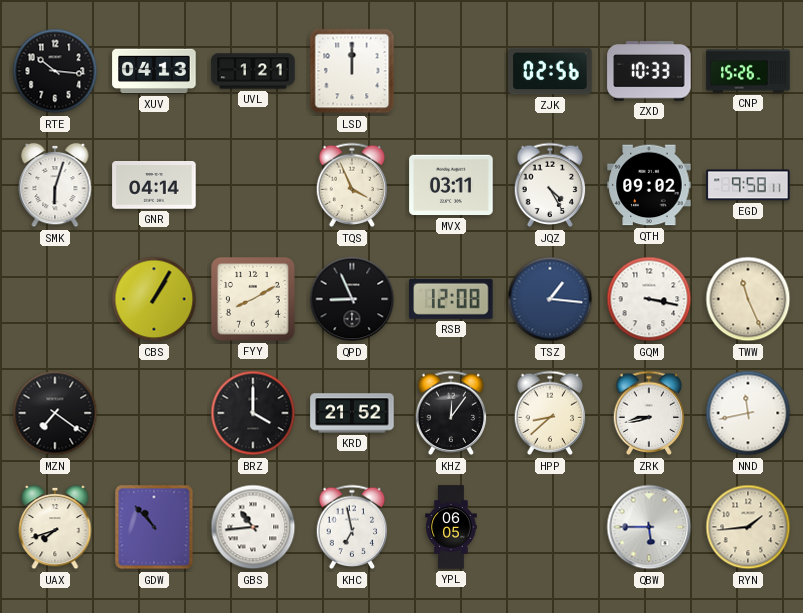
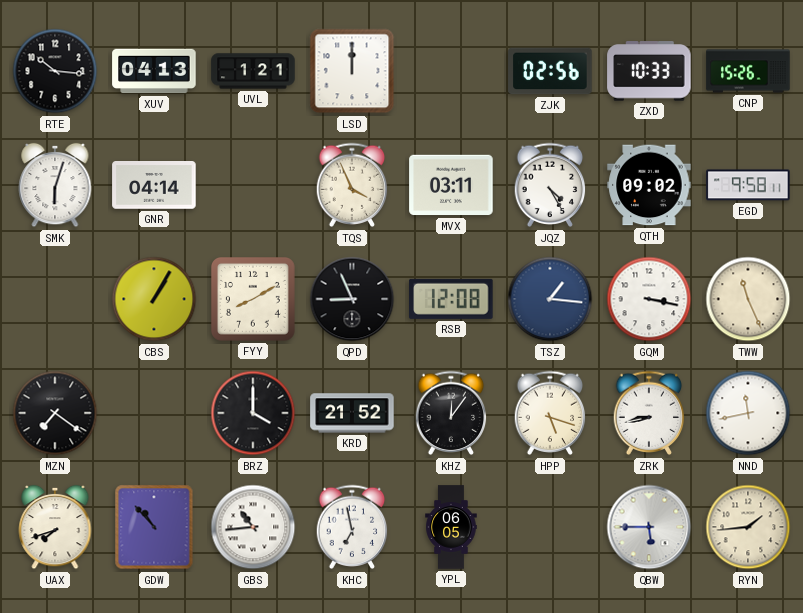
HPP: 8:38 -> 5:18
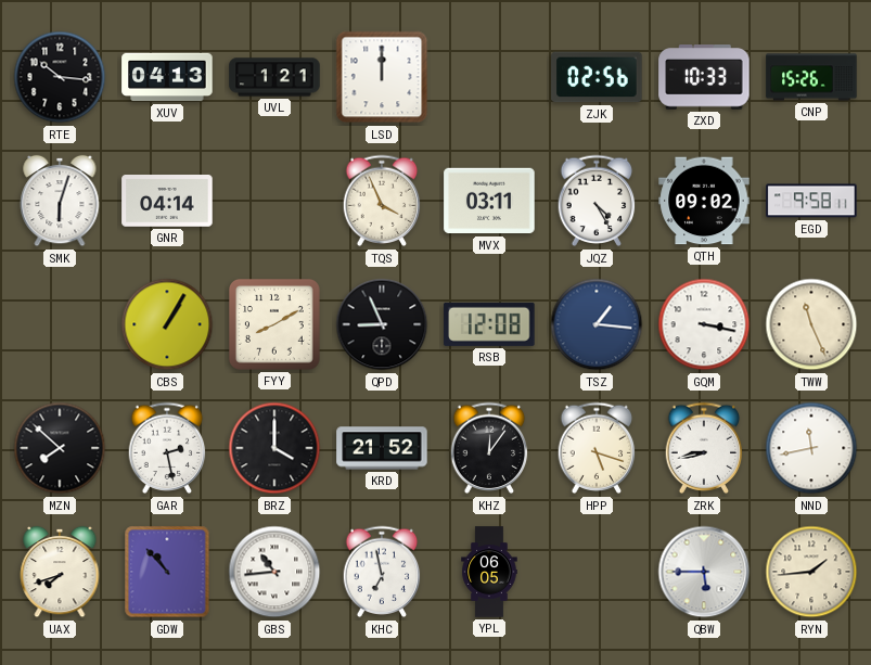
MZN: 7:21 -> 7:52
GAR: none -> 2:28
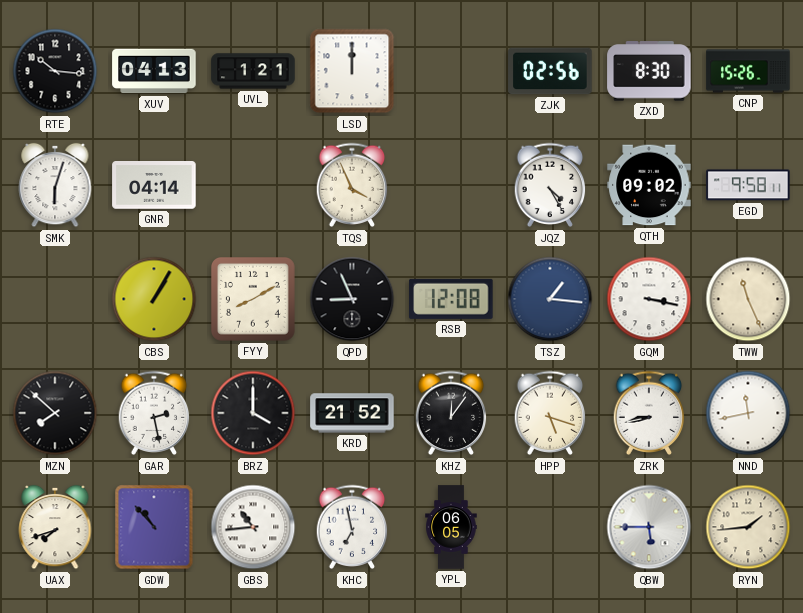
ZXD: 10:33 -> 8:30
MVX: 03:11 -> none
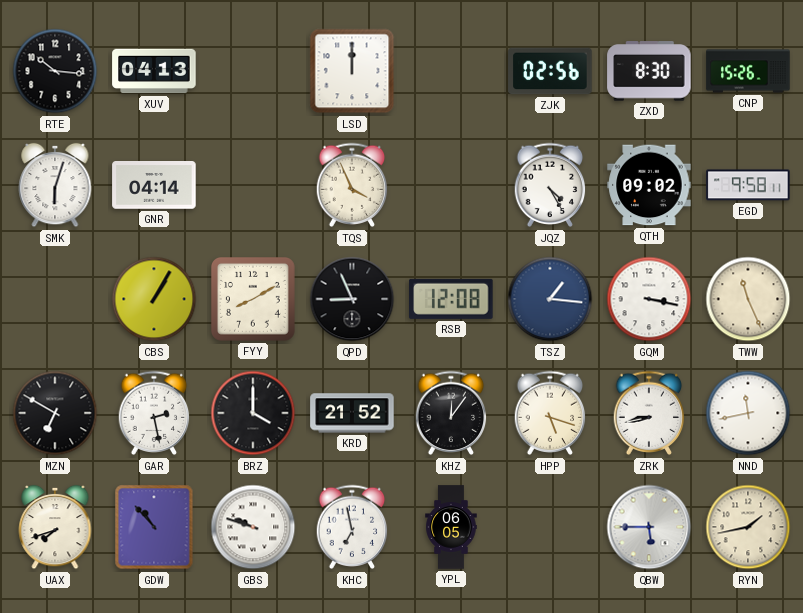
UVL: 1:21 -> none
MZN: 7:52 -> 6:50
GBS: 10:44 -> 9:48
RYN: 1:44 -> 1:43
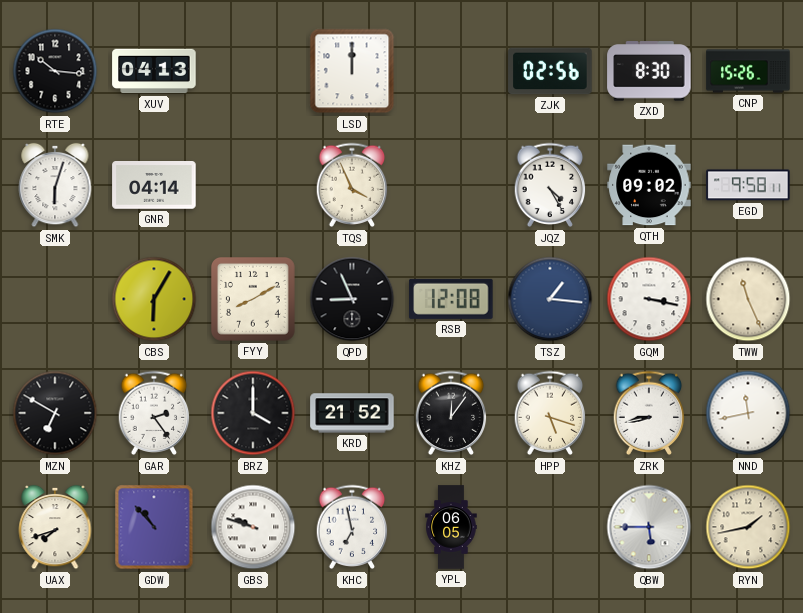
CBS: 1:05 -> 6:05
GAR: 2:28 -> 2:24
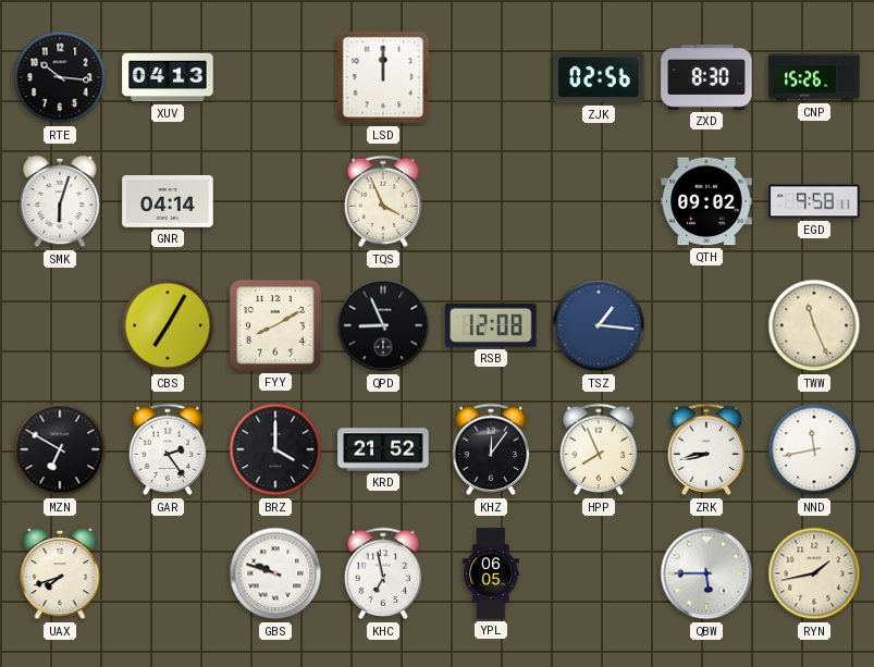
JQZ: 4:25 -> none
CBS: 6:05 -> 7:05
GQM: 3:17 -> none
HPP: 5:18 -> 7:56
GDW: 10:53 -> none
